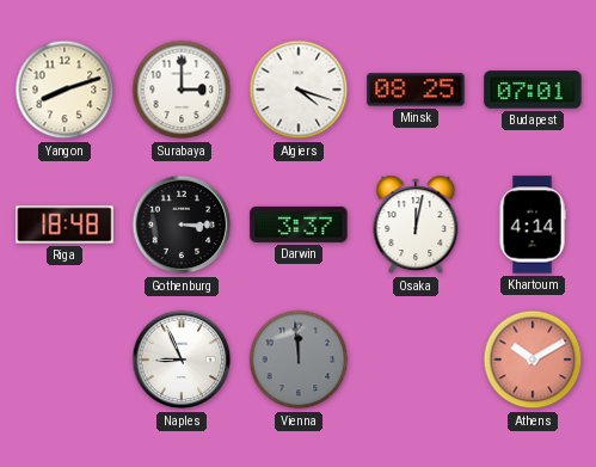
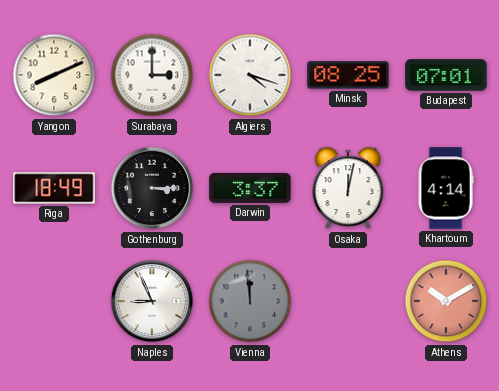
Yangon: 8:12 -> 8:11
Riga: 18:48 -> 18:49
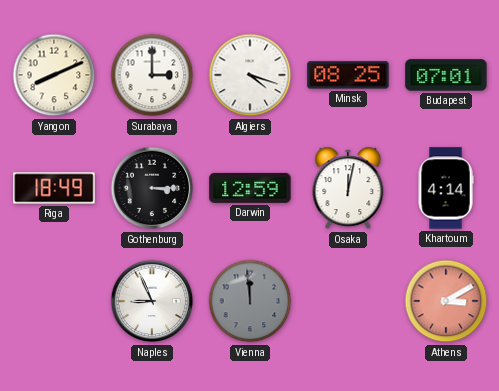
Darwin: 3:37 -> 12:59
Athens: 10:10 -> 3:10
